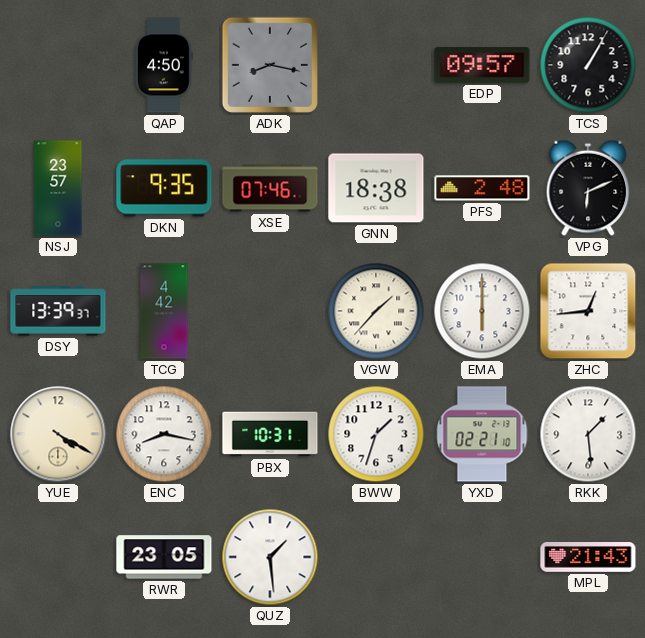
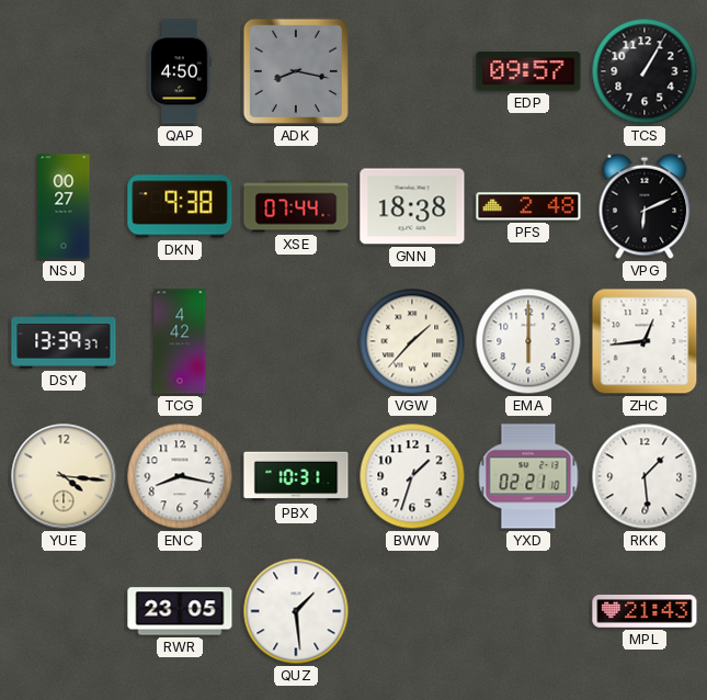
NSJ: 23:57 -> 00:27
DKN: 9:35 -> 9:38
XSE: 07:46 -> 07:44
YUE: 4:20 -> 4:16
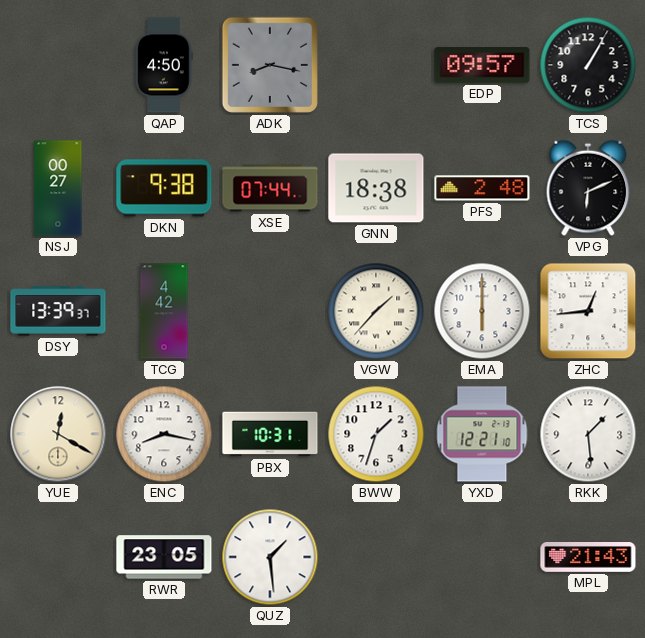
YUE: 4:16 -> 12:20
YXD: 02:21 -> 12:21
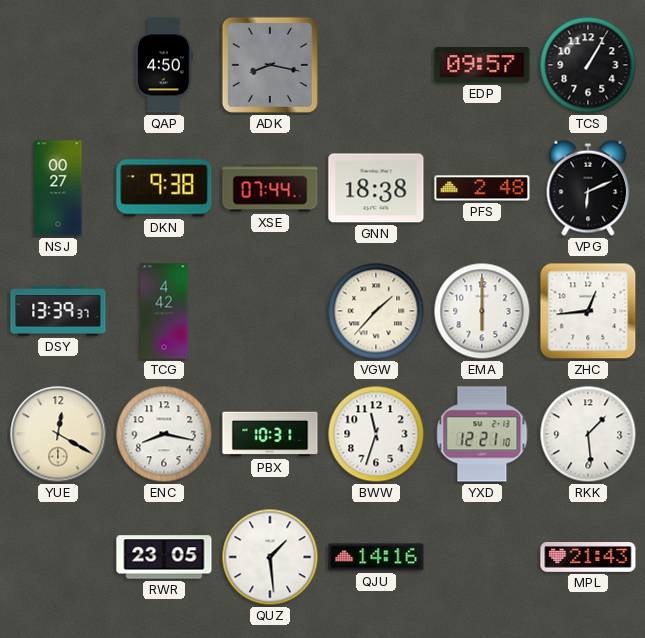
BWW: 1:33 -> 11:33
QJU: none -> 14:16
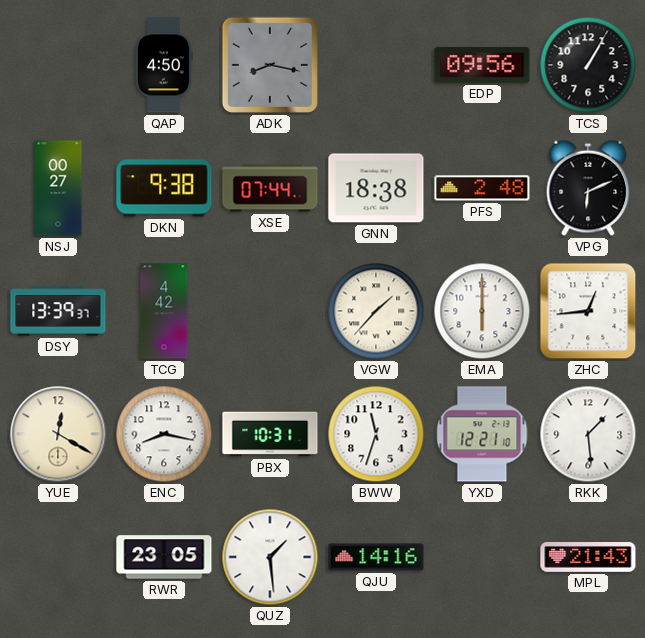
EDP: 09:57 -> 09:56
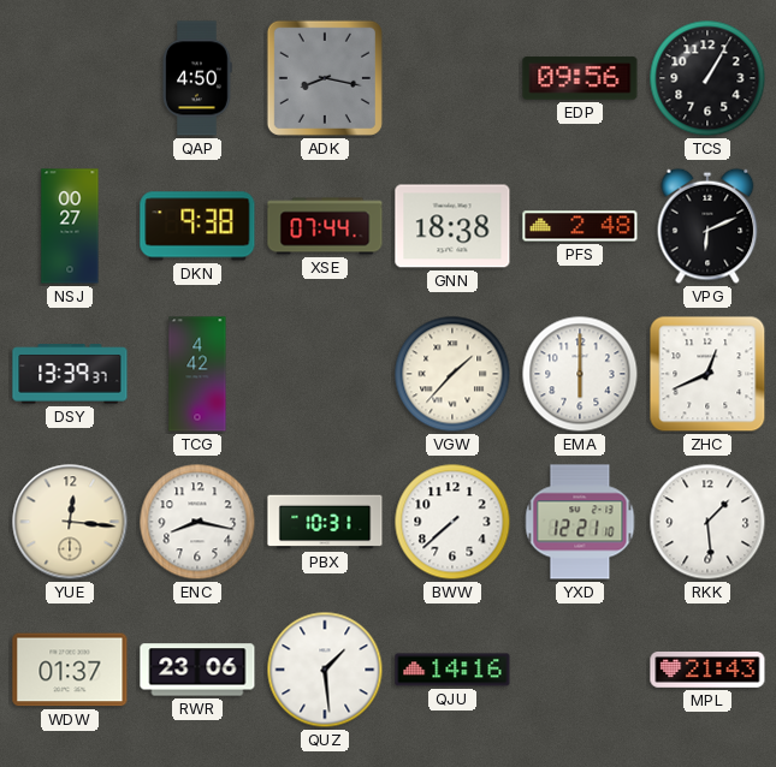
ZHC: 12:44 -> 12:41
YUE: 12:20 -> 12:16
BWW: 11:33 -> 7:38
WDW: none -> 01:37
RWR: 23:05 -> 23:06
